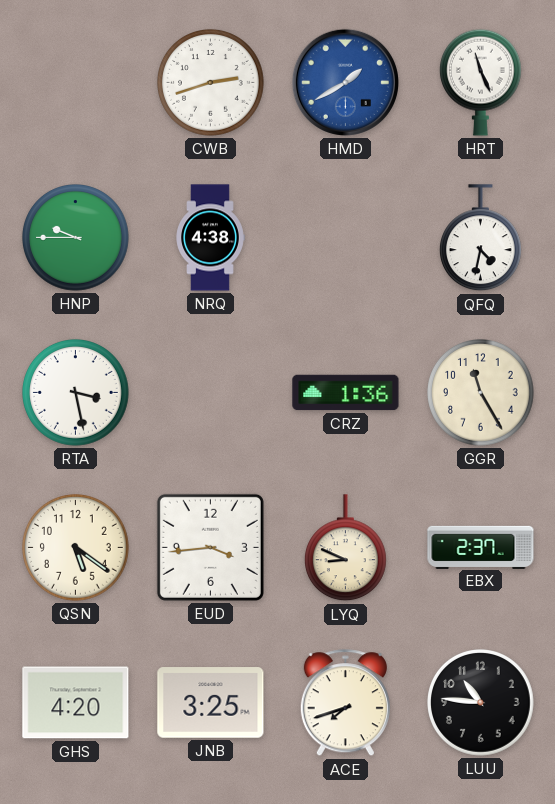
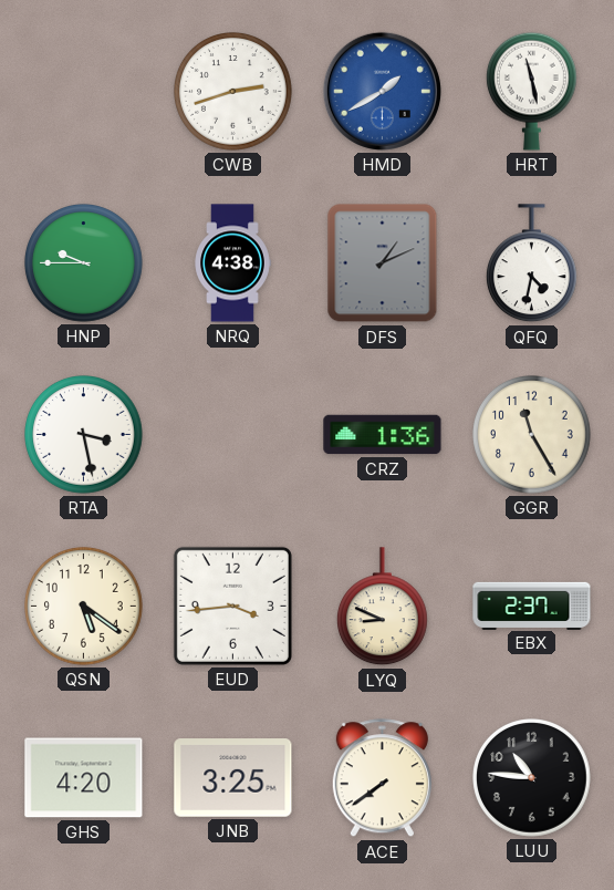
HRT: 11:26 -> 11:28
DFS: none -> 1:11
ACE: 7:42 -> 7:39
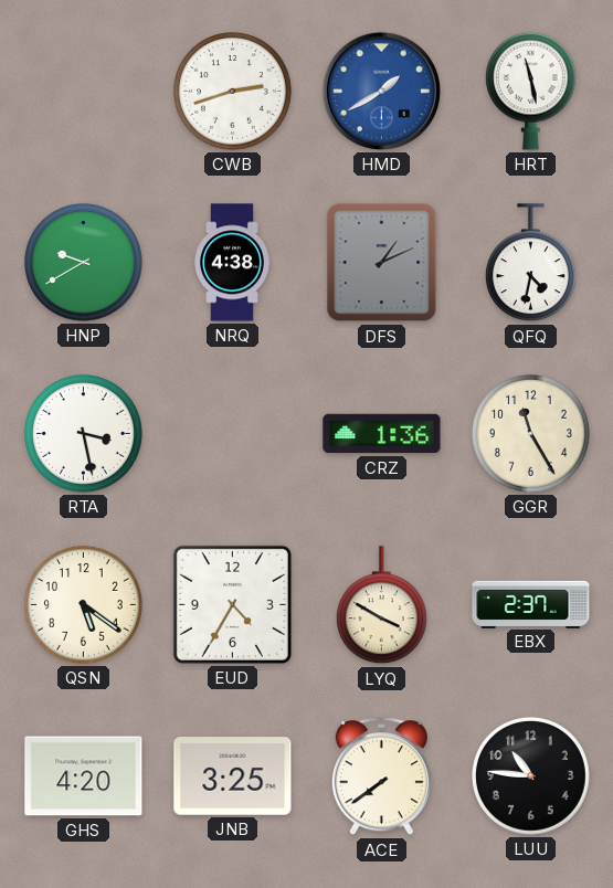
HNP: 9:45 -> 9:40
EUD: 3:44 -> 4:35
LYQ: 8:49 -> 3:50
